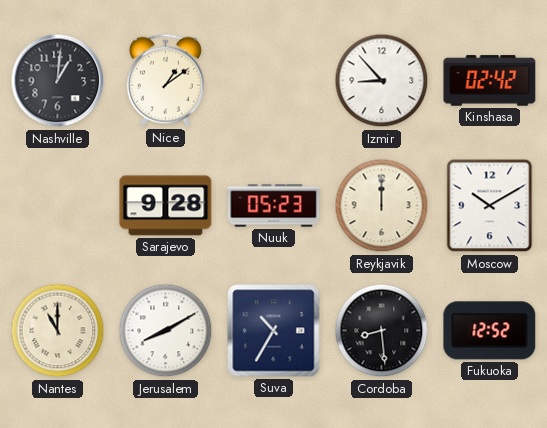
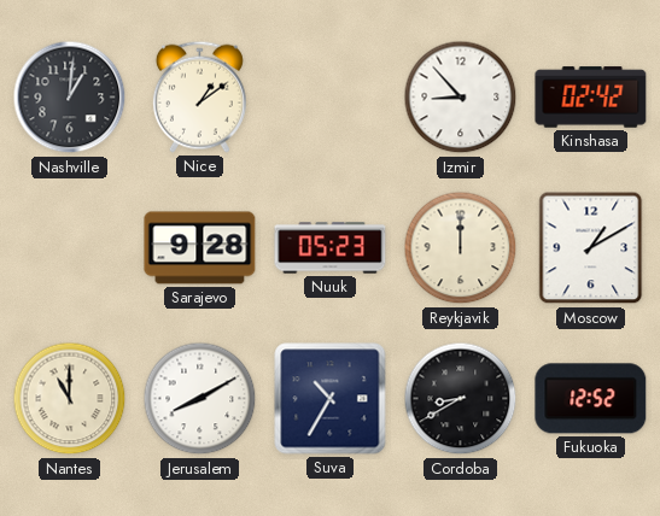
Moscow: 10:10 -> 1:10
Cordoba: 8:29 -> 8:40
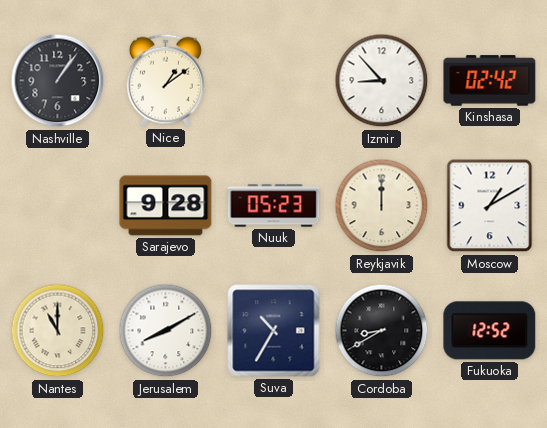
Nashville: 1:01 -> 1:06
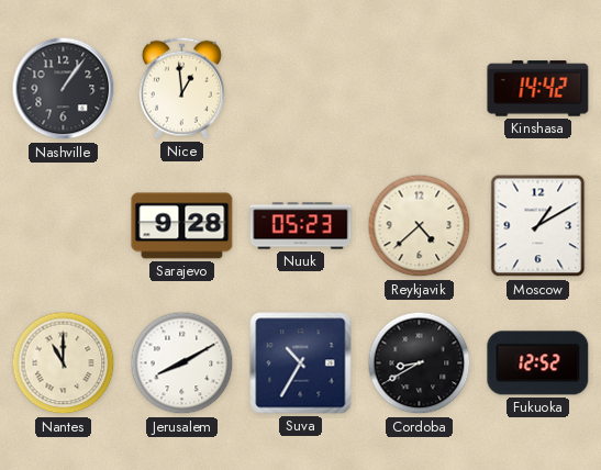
Nice: 1:09 -> 12:59
Izmir: 8:53 -> none
Kinshasa: 02:42 -> 14:42
Reykjavik: 12:00 -> 4:38
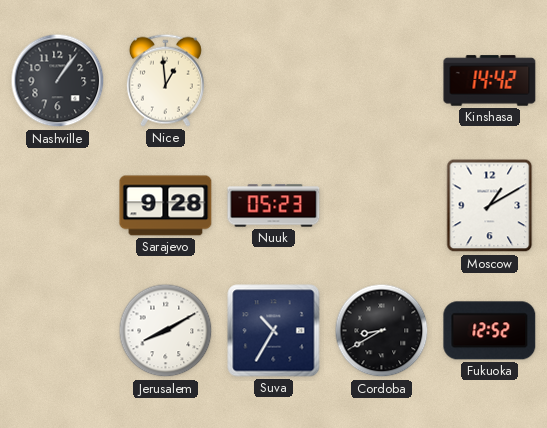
Reykjavik: 4:38 -> none
Nantes: 11:00 -> none
